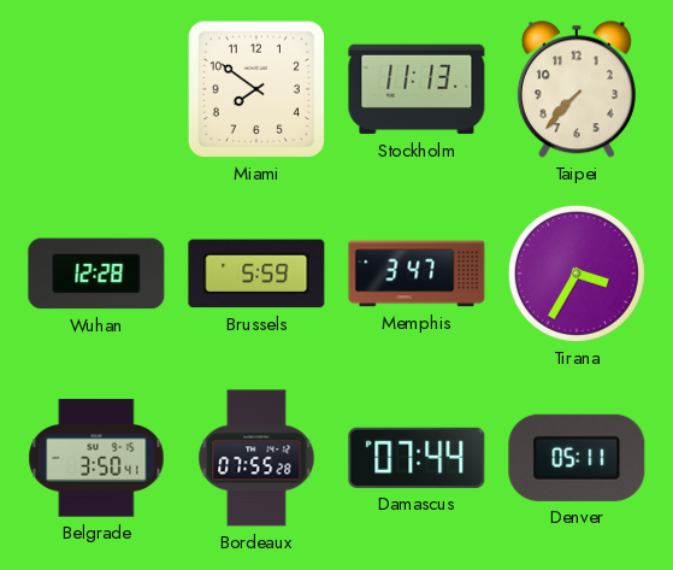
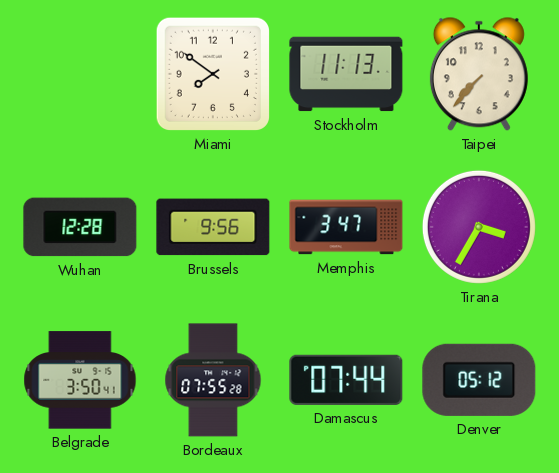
Brussels: 5:59 -> 9:56
Denver: 05:11 -> 05:12
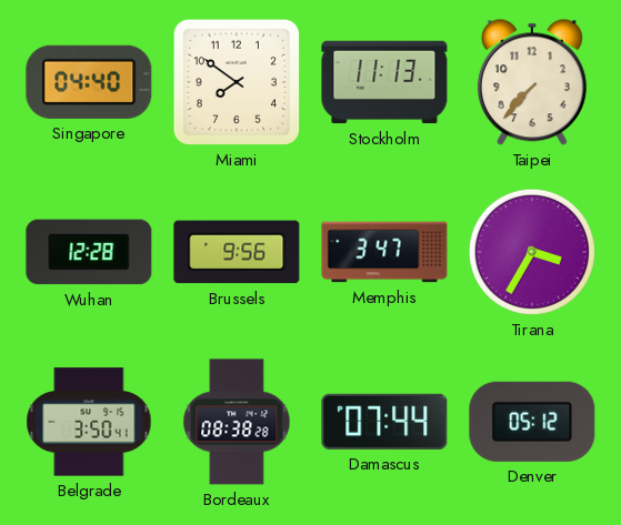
Singapore: none -> 04:40
Bordeaux: 07:55 -> 08:38
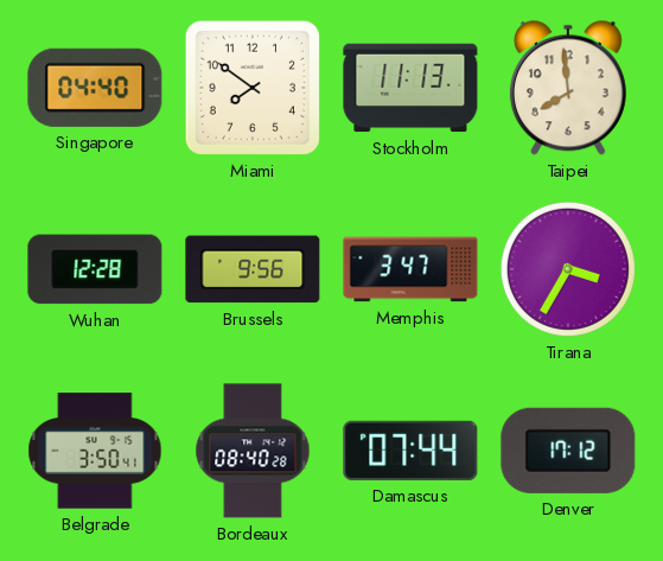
Taipei: 7:37 -> 7:59
Bordeaux: 08:38 -> 08:40
Denver: 05:12 -> 17:12
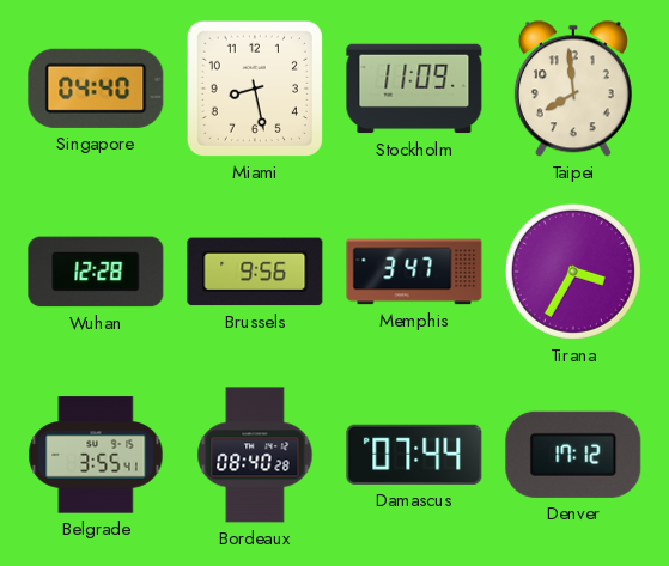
Miami: 7:51 -> 8:28
Stockholm: 11:13 -> 11:09
Belgrade: 3:50 -> 3:55
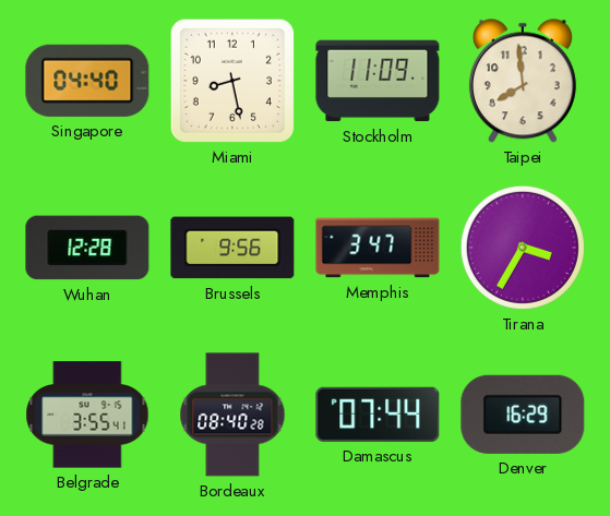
Denver: 17:12 -> 16:29
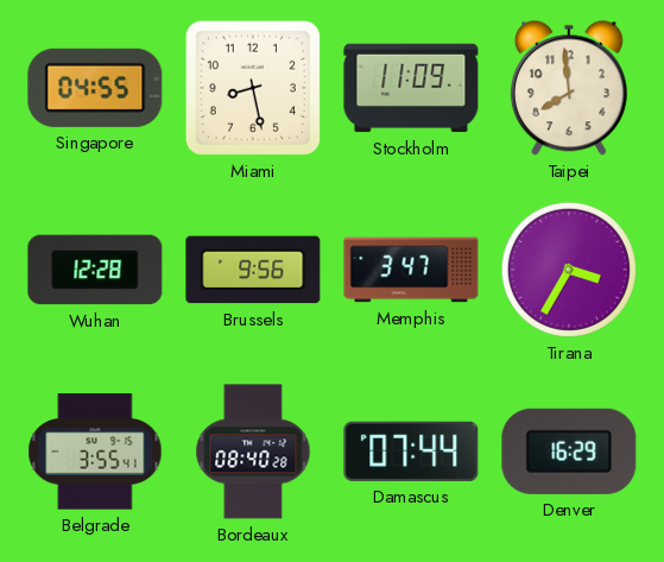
Singapore: 04:40 -> 04:55
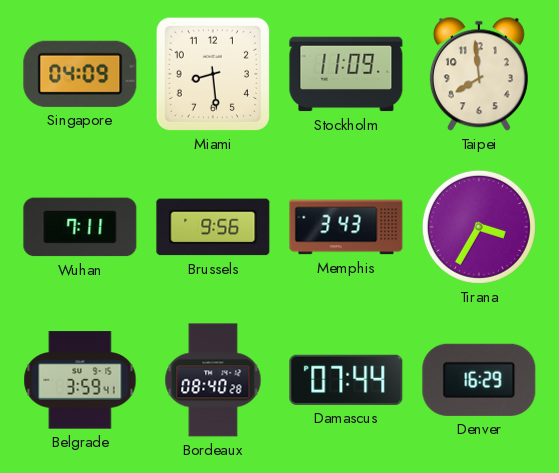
Singapore: 04:55 -> 04:09
Miami: 8:28 -> 8:29
Wuhan: 12:28 -> 7:11
Memphis: 3:47 -> 3:43
Belgrade: 3:55 -> 3:59
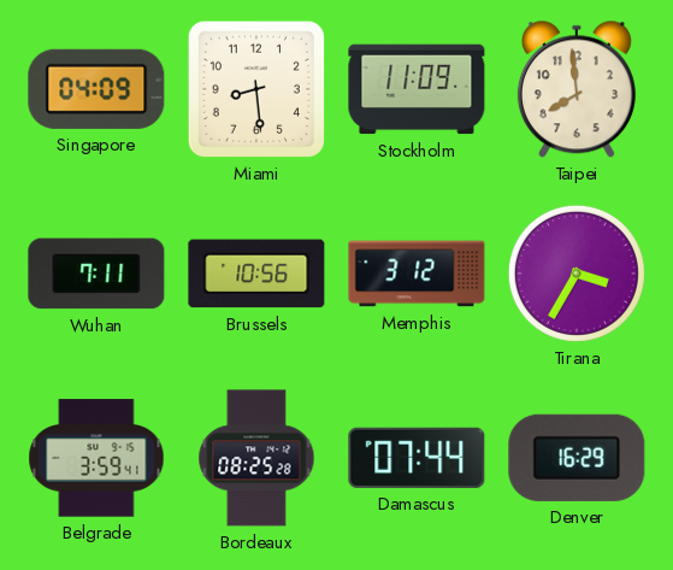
Brussels: 9:56 -> 10:56
Memphis: 3:43 -> 3:12
Bordeaux: 08:40 -> 08:25
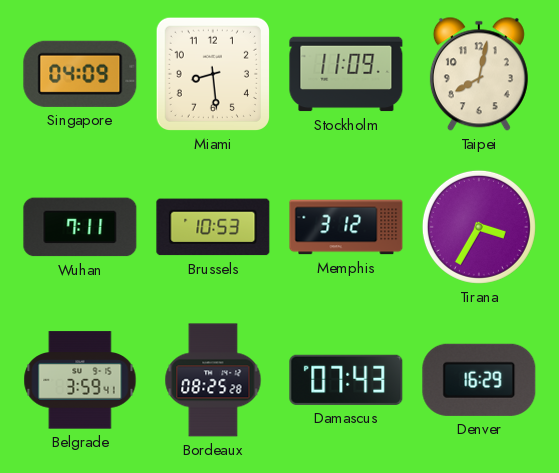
Taipei: 7:59 -> 8:02
Brussels: 10:56 -> 10:53
Damascus: 07:44 -> 07:43
